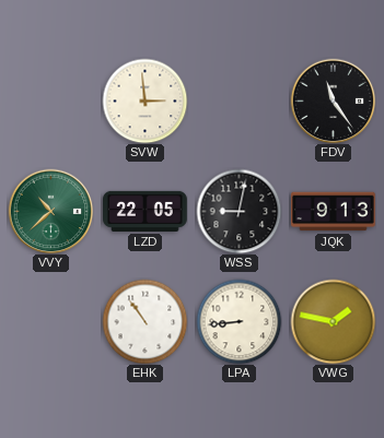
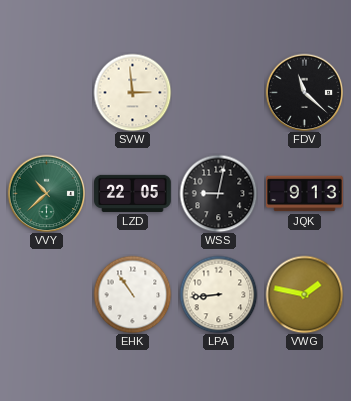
FDV: 11:24 -> 11:22
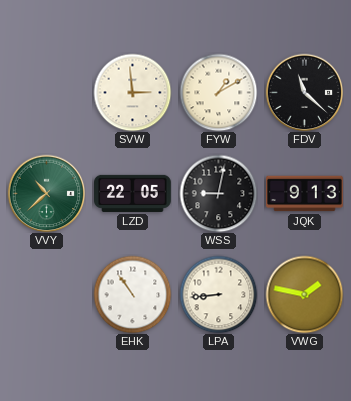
FYW: none -> 1:10
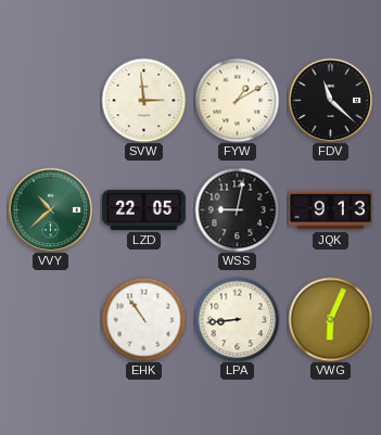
VWG: 1:47 -> 6:04
